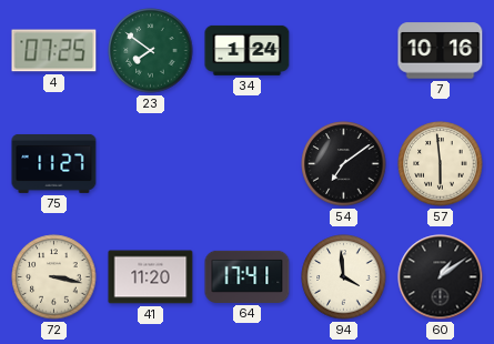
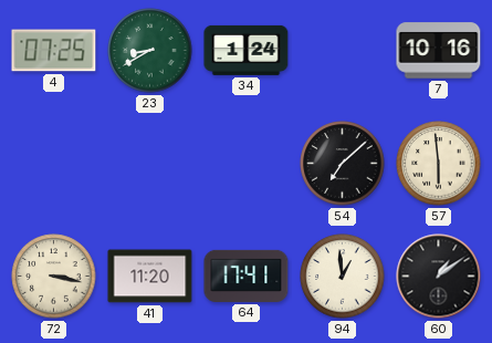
23: 7:51 -> 8:40
75: 11:27 -> none
54: 7:09 -> 7:08
94: 3:59 -> 12:59
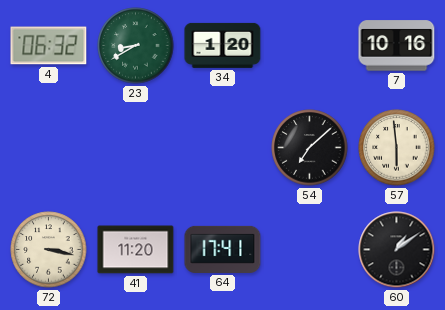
4: 07:25 -> 06:32
34: 1:24 -> 1:20
94: 12:59 -> none
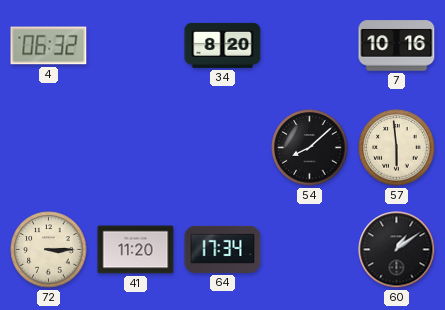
23: 8:40 -> none
34: 1:20 -> 8:20
54: 7:08 -> 8:08
72: 3:17 -> 3:15
64: 17:41 -> 17:34
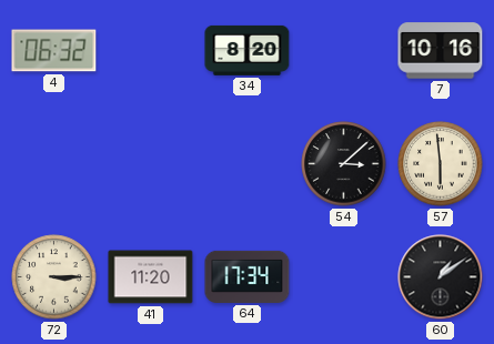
54: 8:08 -> 3:08
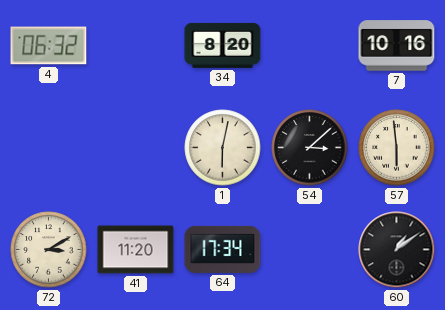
1: none -> 6:02
72: 3:15 -> 3:10
